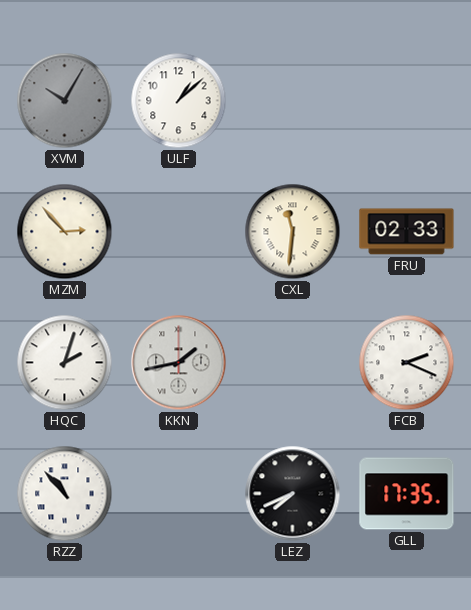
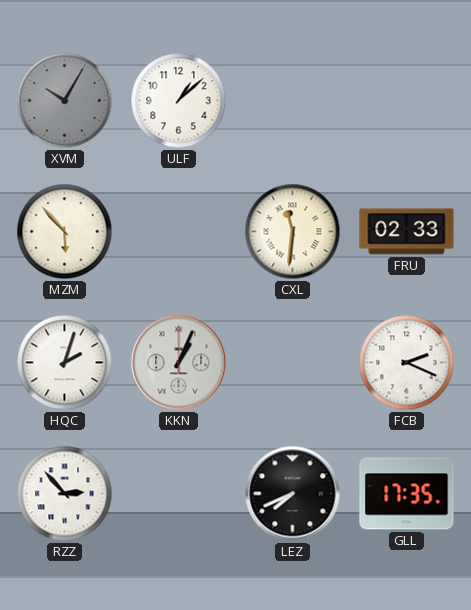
MZM: 2:53 -> 5:53
KKN: 1:43 -> 1:04
RZZ: 10:53 -> 2:53
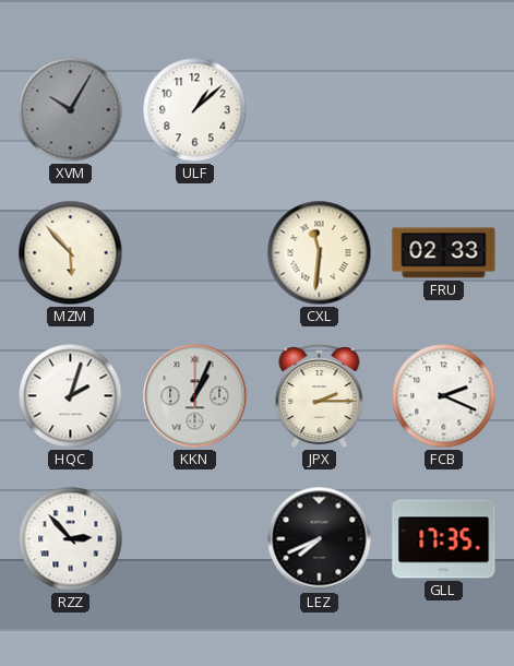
JPX: none -> 2:15
